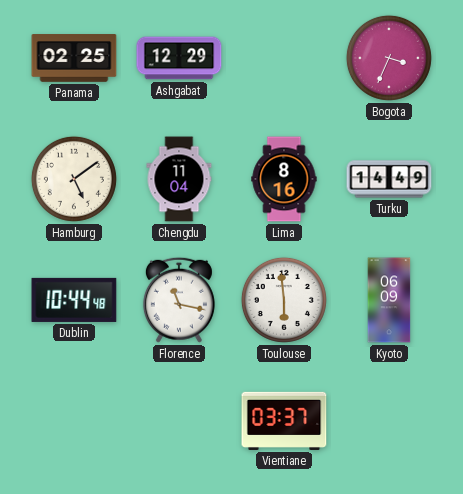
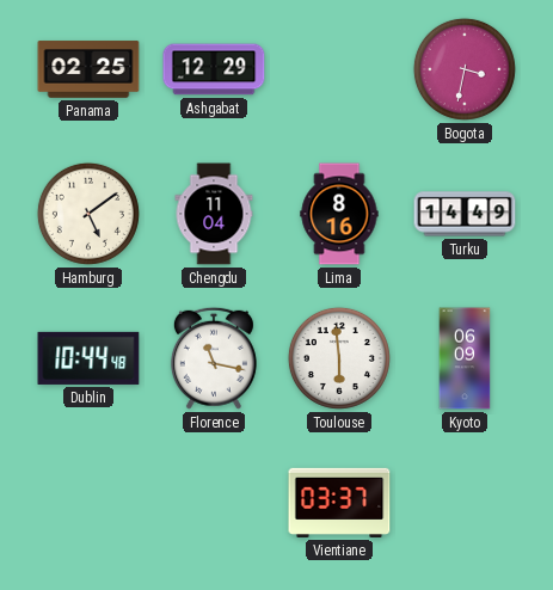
Bogota: 3:34 -> 3:32
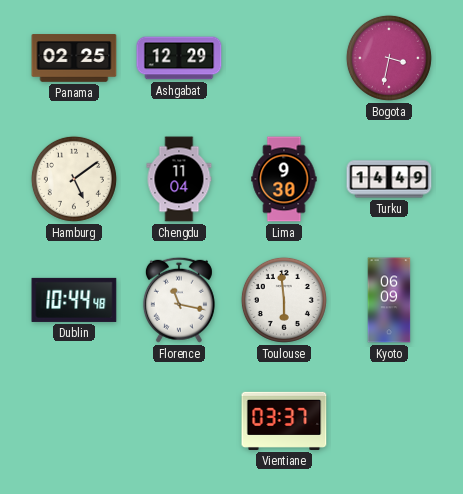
Lima: 8:16 -> 9:30
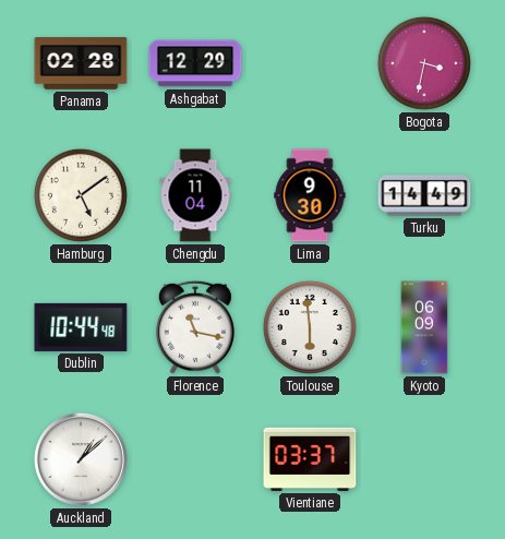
Panama: 02:25 -> 02:28
Auckland: none -> 1:08
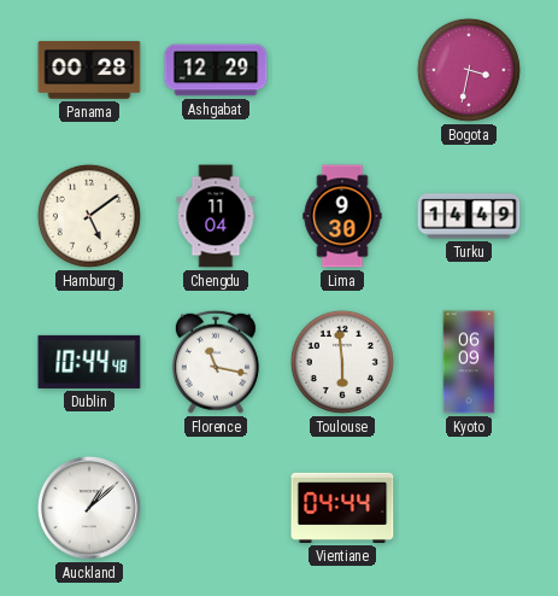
Panama: 02:28 -> 00:28
Vientiane: 03:37 -> 04:44
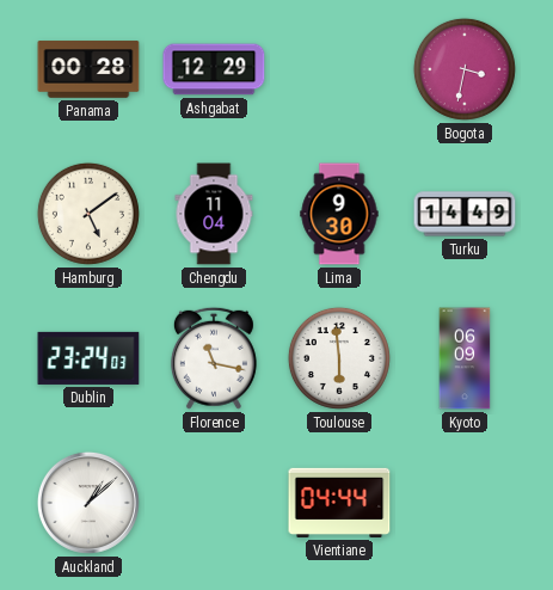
Dublin: 10:44 -> 23:24
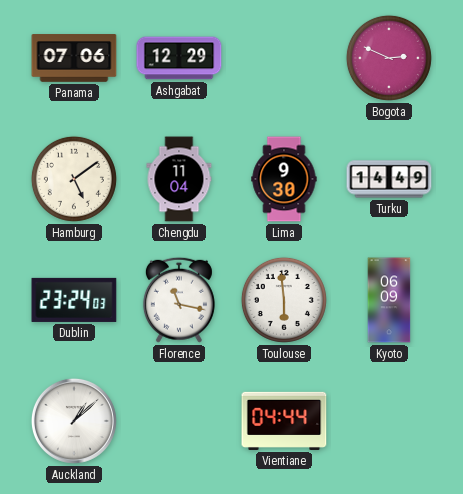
Panama: 00:28 -> 07:06
Bogota: 3:32 -> 2:49
